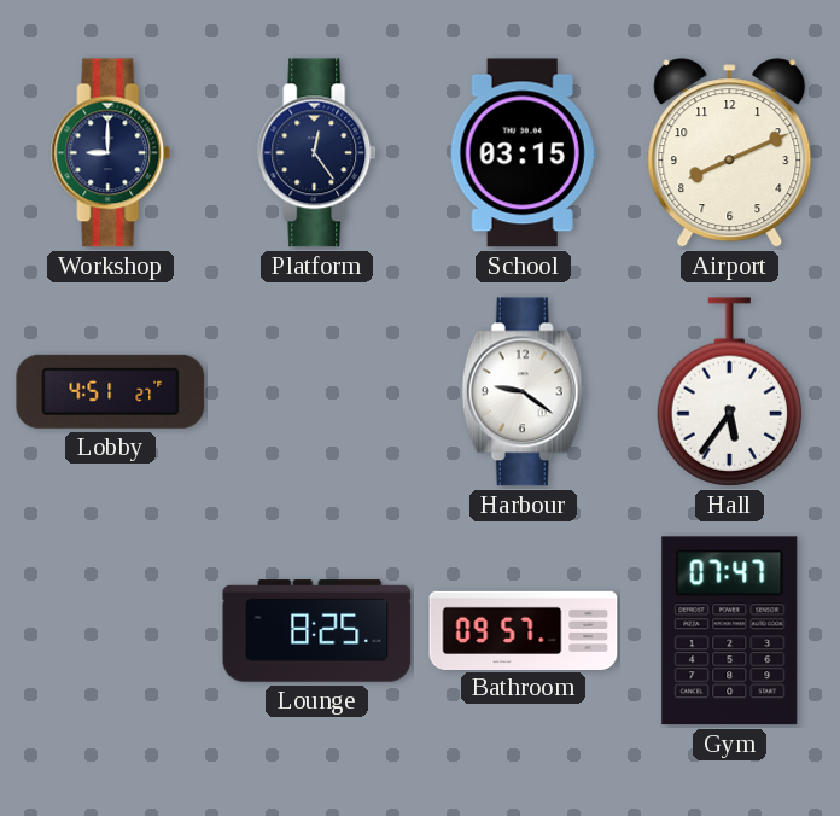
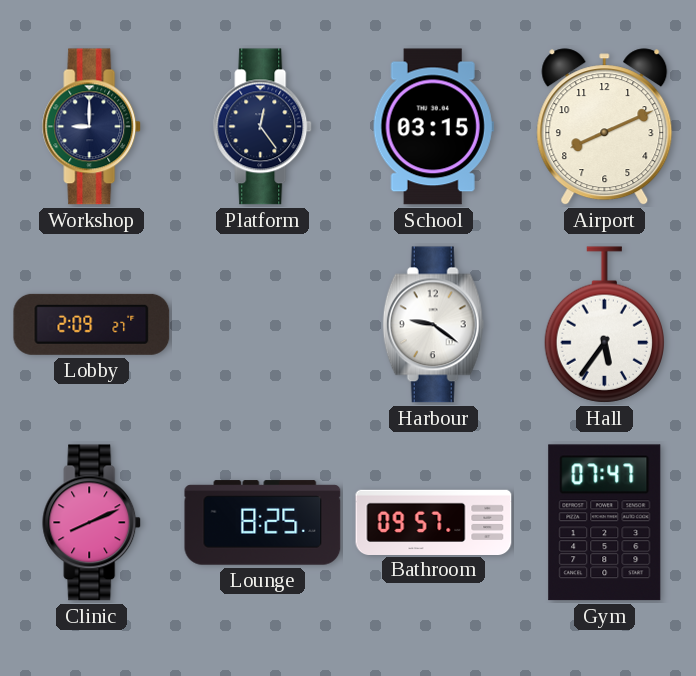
Lobby: 4:51 -> 2:09
Clinic: none -> 8:11
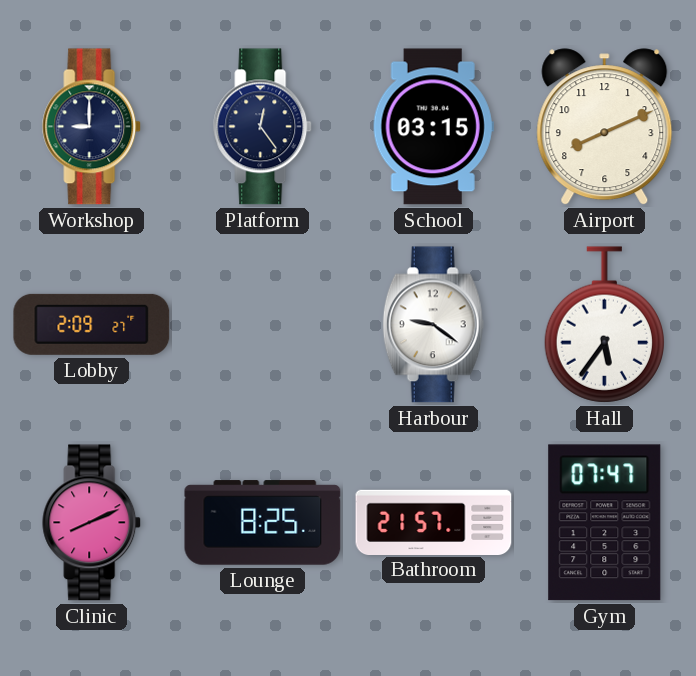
Bathroom: 09:57 -> 21:57
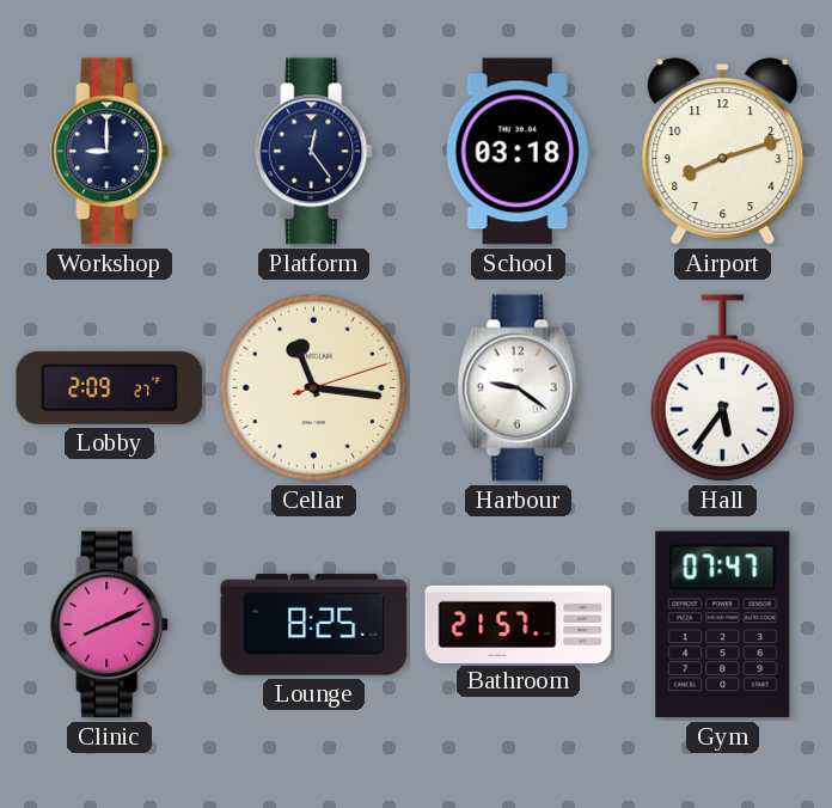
School: 03:15 -> 03:18
Airport: 8:11 -> 8:12
Cellar: none -> 11:16
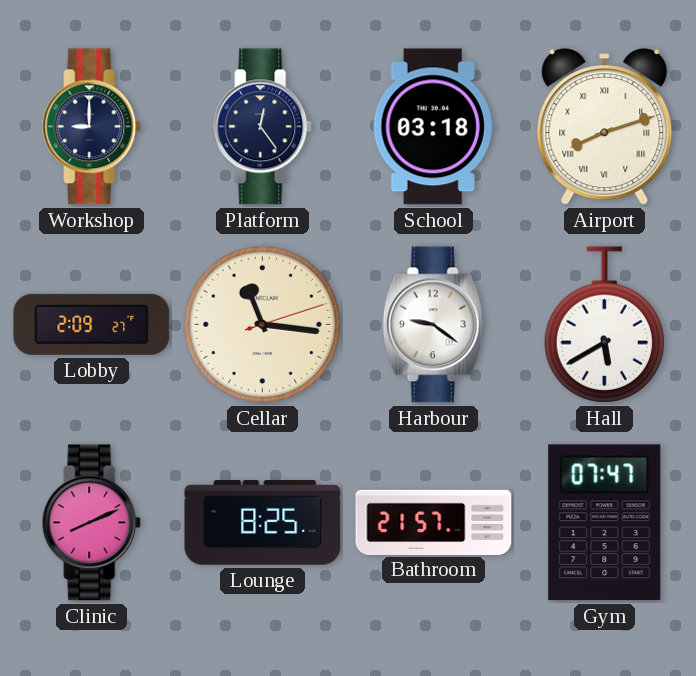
Airport numerals: Arabic -> Roman
Hall: 5:36 -> 5:40
